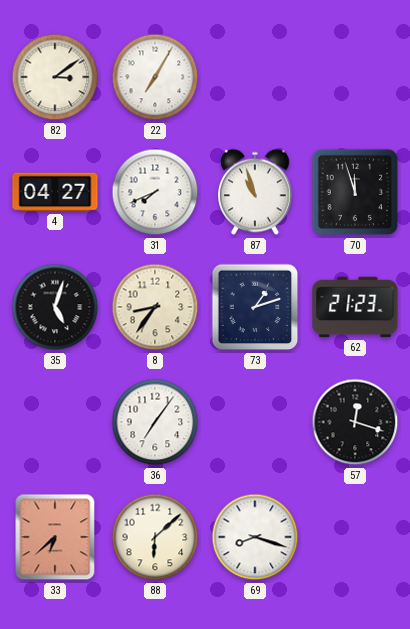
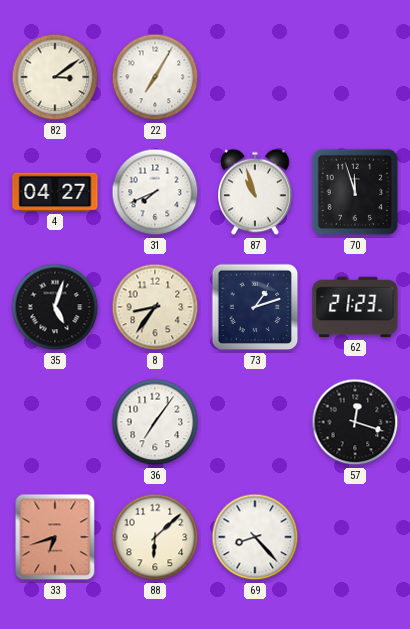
33: 6:38 -> 6:42
69: 8:18 -> 8:23
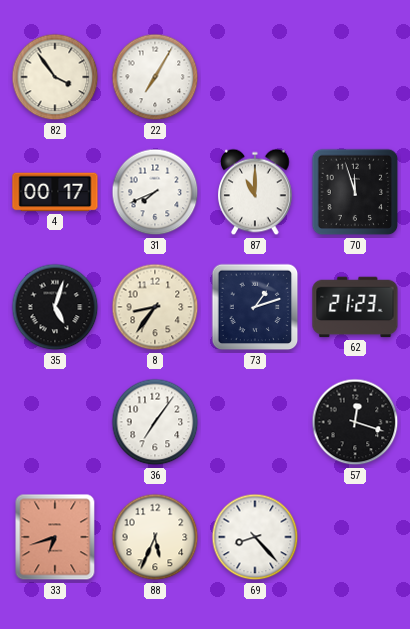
82: 3:09 -> 3:54
4: 04:27 -> 00:17
87: 10:57 -> 11:00
88: 6:08 -> 5:34
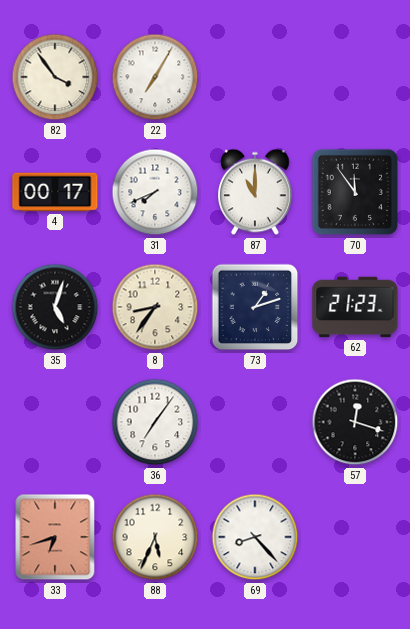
70: 11:57 -> 11:54
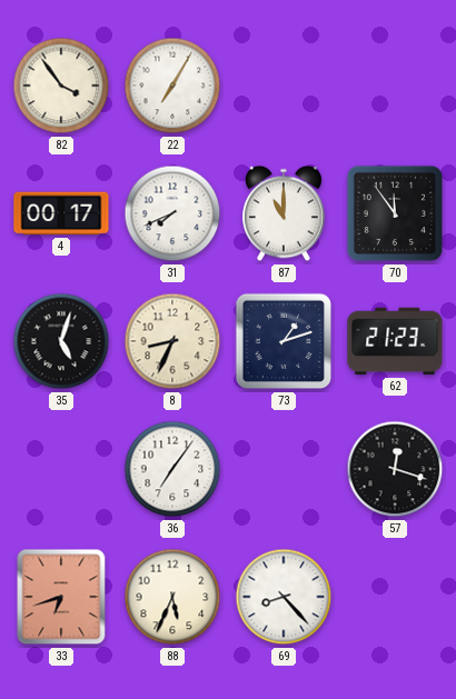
8: 8:36 -> 8:34
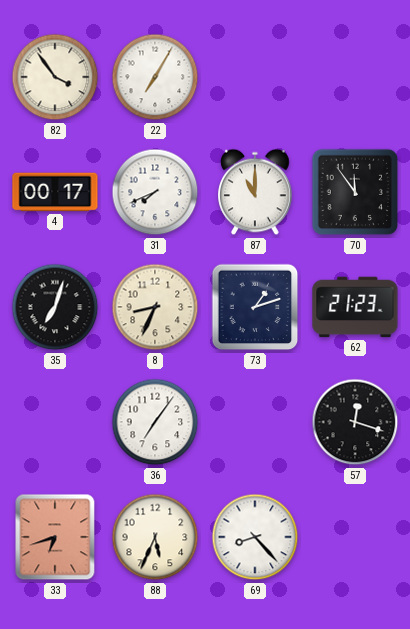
35: 5:03 -> 7:03
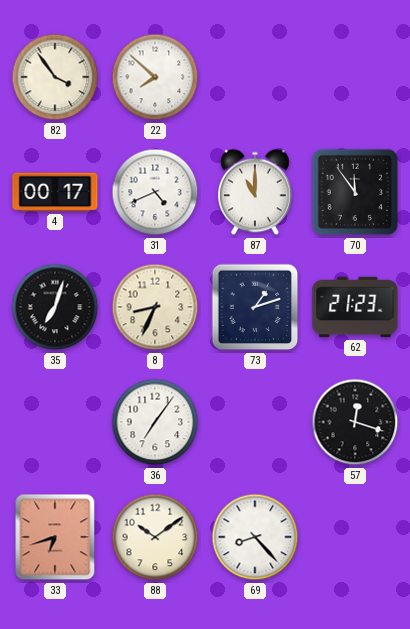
22: 7:05 -> 7:52
31: 7:41 -> 4:41
88: 5:34 -> 10:09
